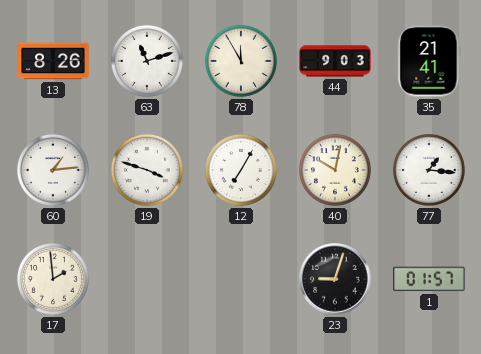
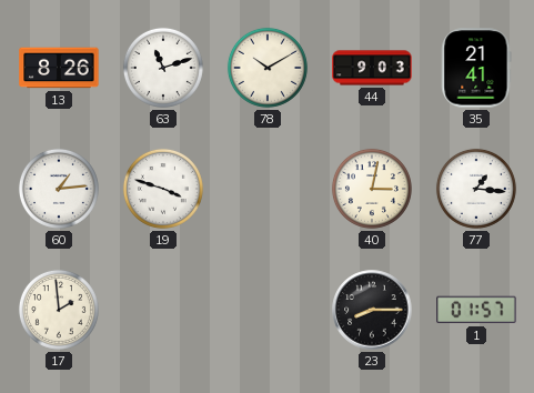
78: 11:55 -> 10:10
12: 7:05 -> none
40: 10:02 -> 3:02
23: 9:03 -> 8:15
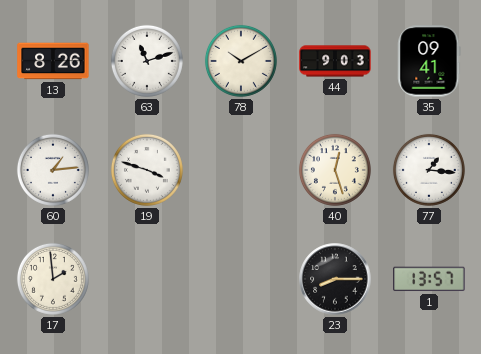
35: 21:41 -> 09:41
40: 3:02 -> 12:27
1: 01:57 -> 13:57
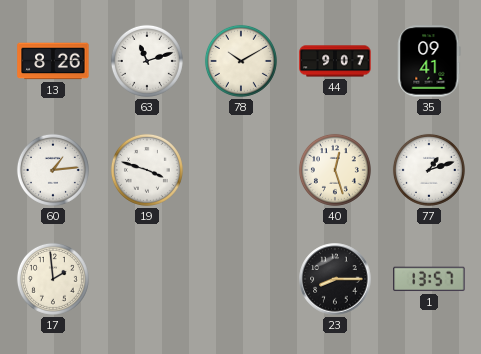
44: 9:03 -> 9:07
77: 1:16 -> 1:12
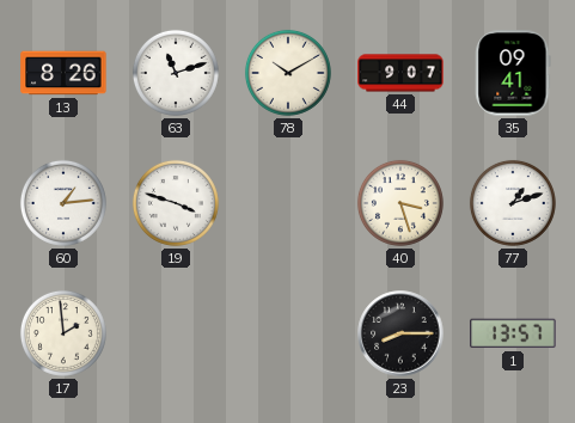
40: 12:27 -> 3:27
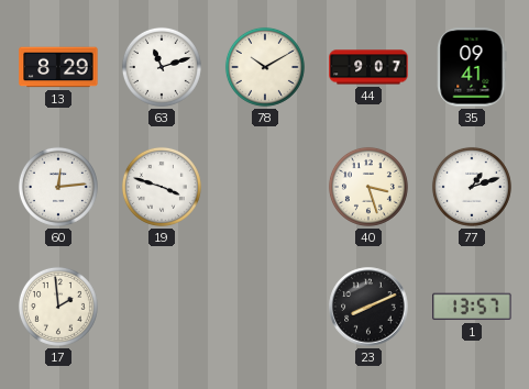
13: 8:26 -> 8:29
60: 1:14 -> 12:14
23: 8:15 -> 8:11
